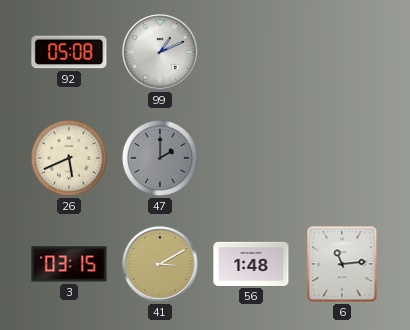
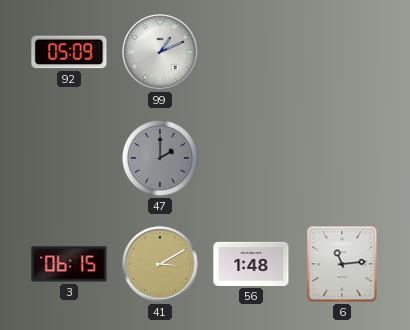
92: 05:08 -> 05:09
26: 5:41 -> none
3: 03:15 -> 06:15
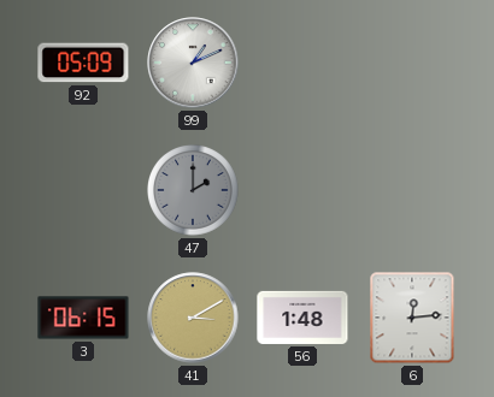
6: 11:14 -> 12:14
